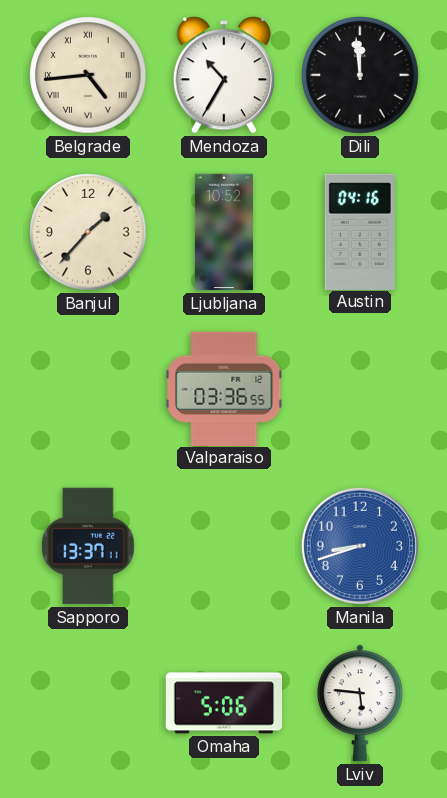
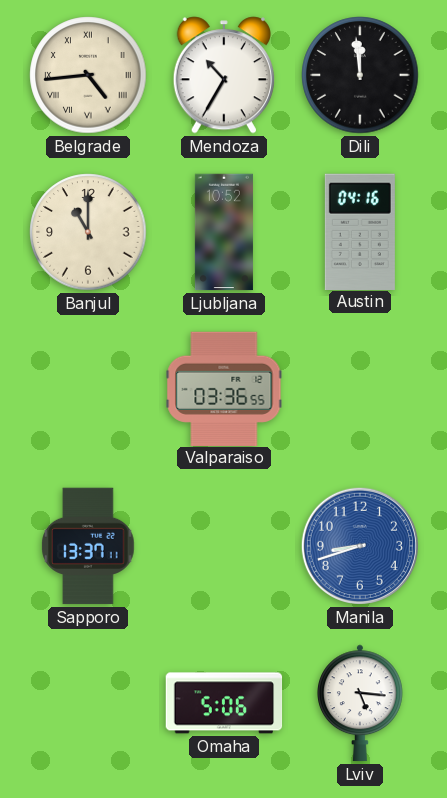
Banjul: 1:37 -> 11:00
Lviv: 5:46 -> 5:16
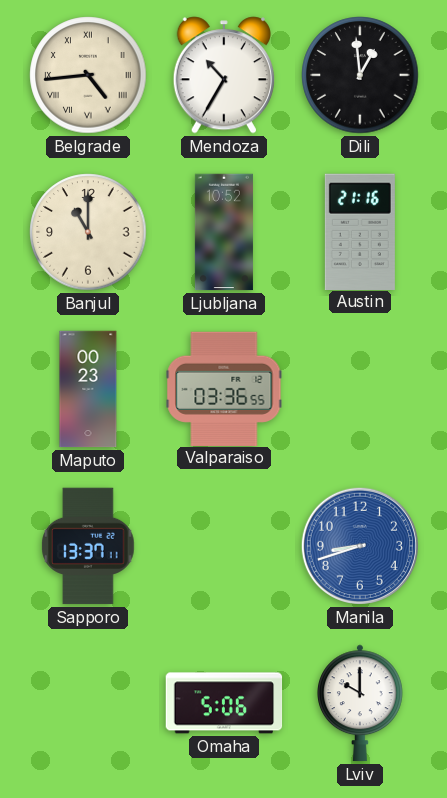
Dili: 11:59 -> 12:59
Austin: 04:16 -> 21:16
Maputo: none -> 00:23
Lviv: 5:16 -> 10:00
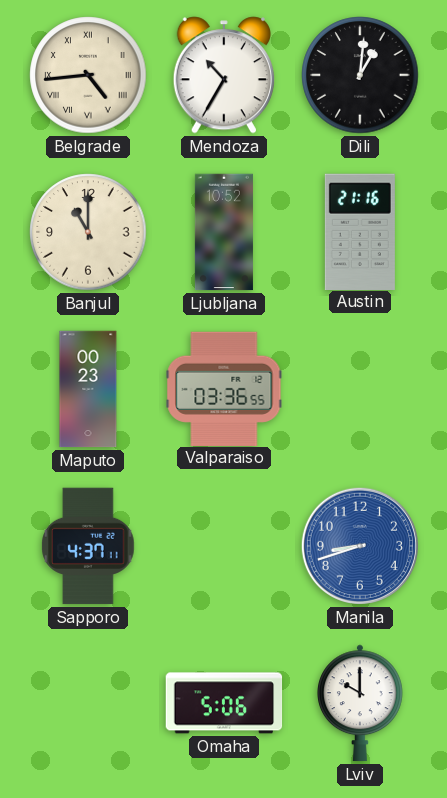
Dili: 12:59 -> 1:01
Sapporo: 13:37 -> 4:37
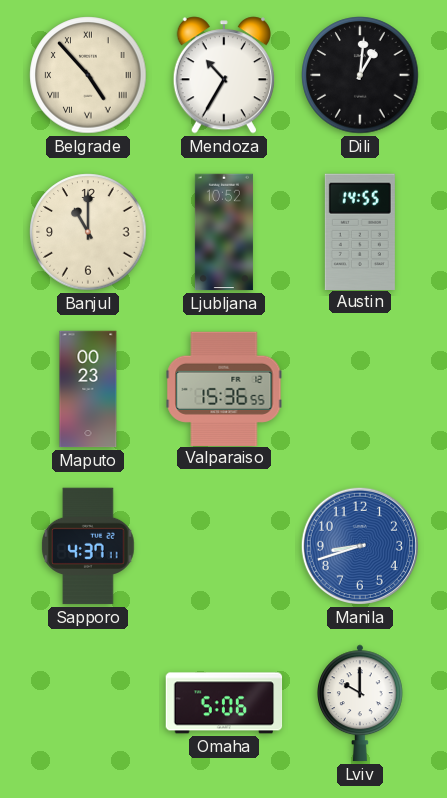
Belgrade: 4:44 -> 4:53
Austin: 21:16 -> 14:55
Valparaiso: 03:36 -> 15:36
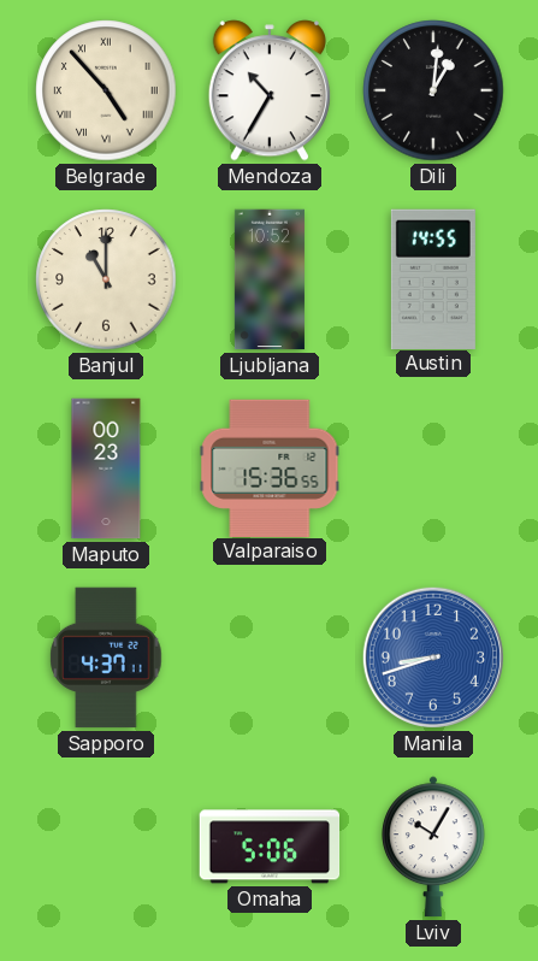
Lviv: 10:00 -> 10:05
